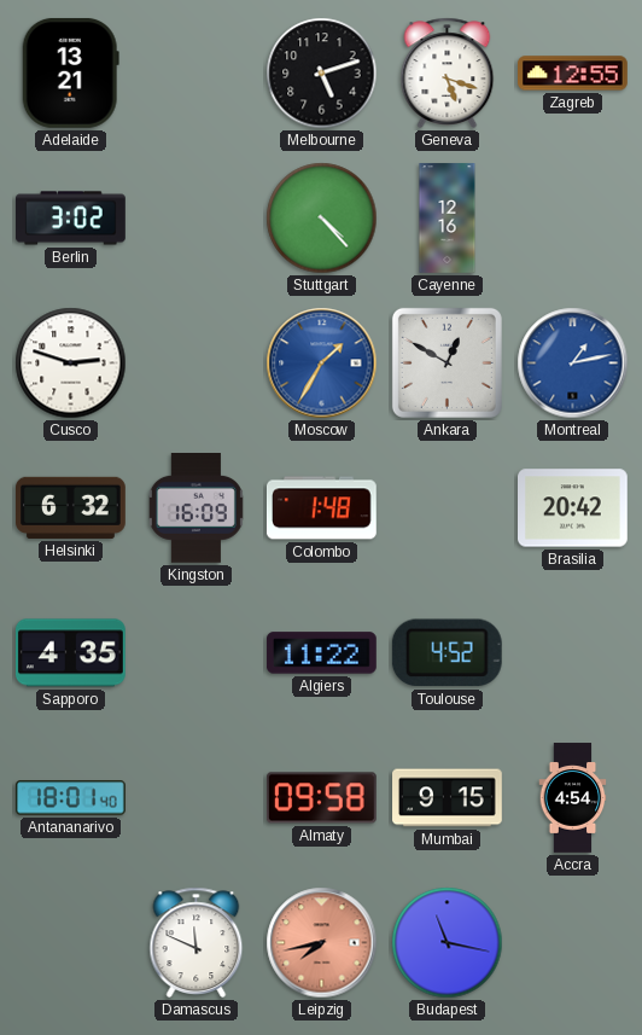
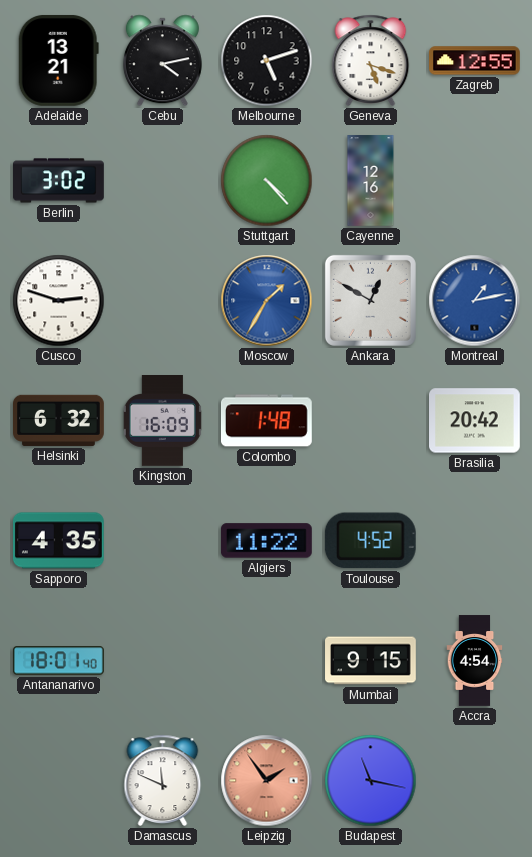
Cebu: none -> 4:13
Almaty: 09:58 -> none
Leipzig: 7:43 -> 1:54
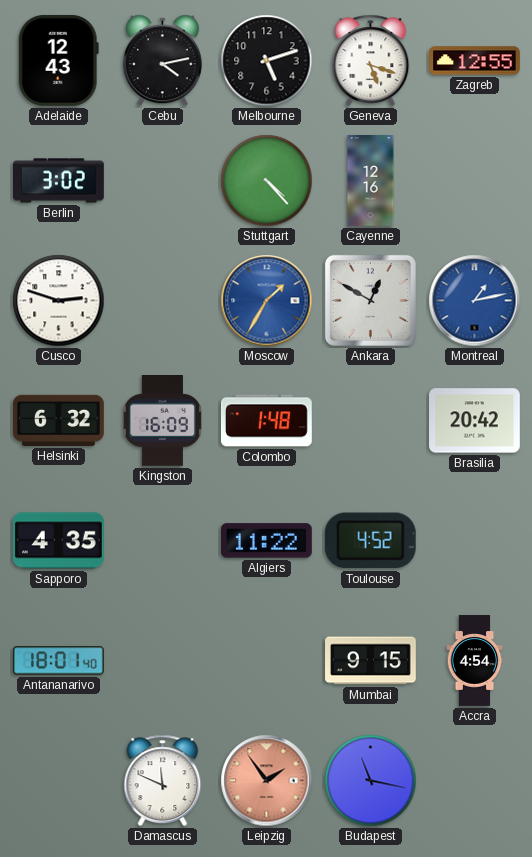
Adelaide: 13:21 -> 12:43
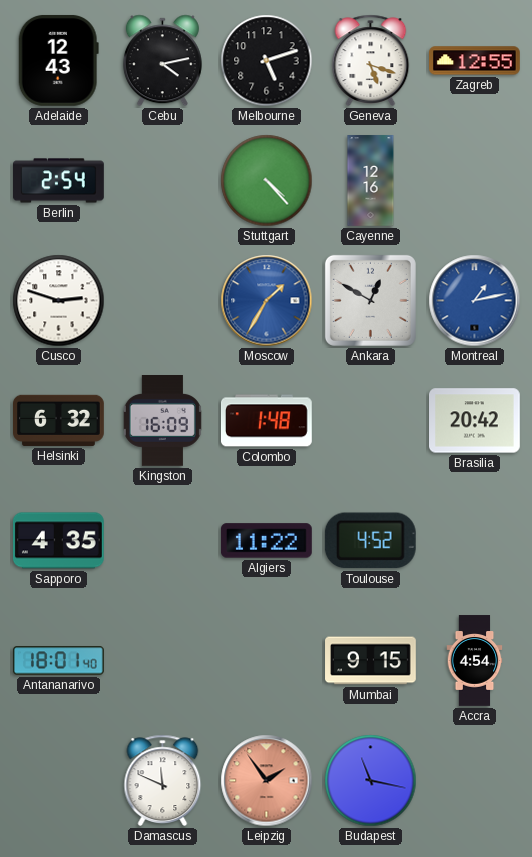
Berlin: 3:02 -> 2:54
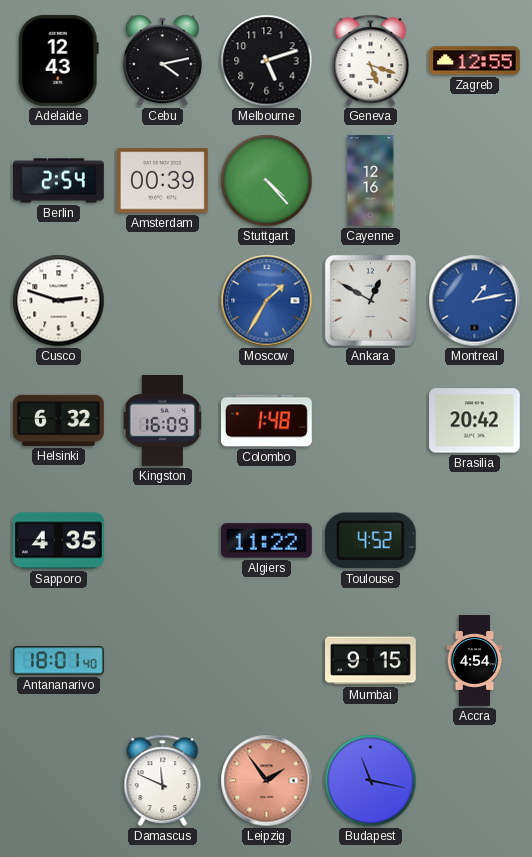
Amsterdam: none -> 00:39
